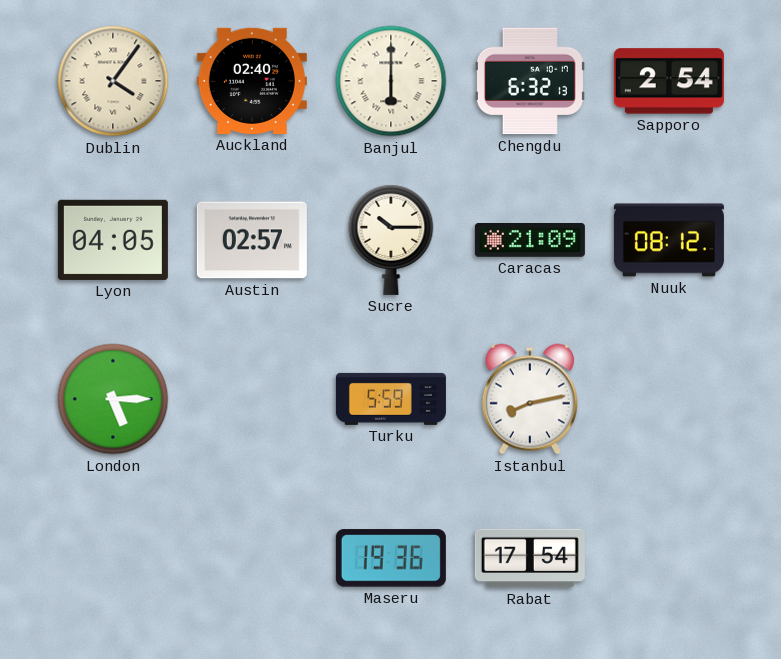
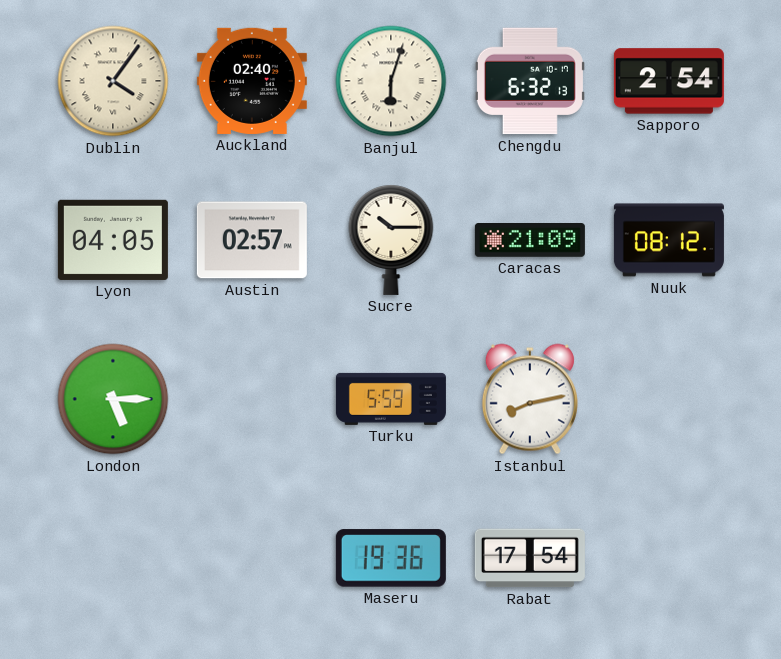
Banjul: 6:00 -> 6:03
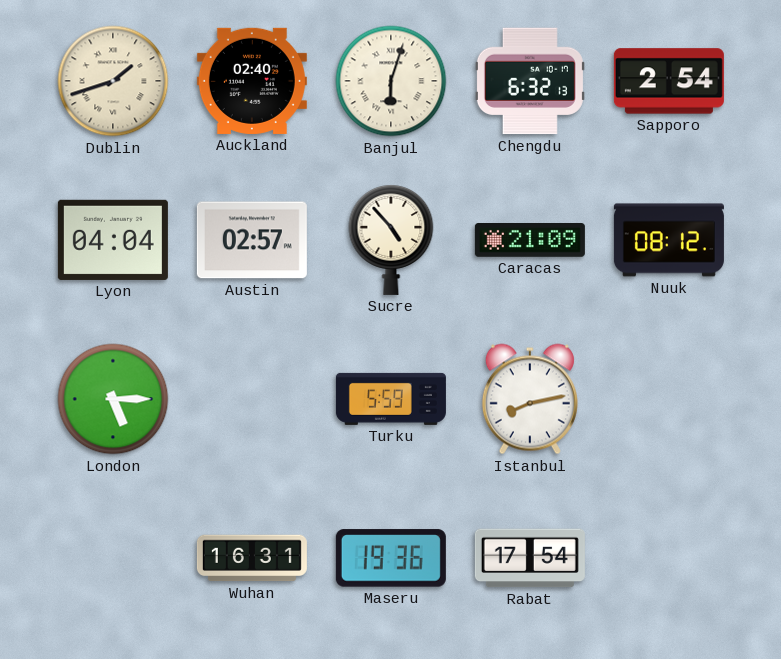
Dublin: 4:06 -> 1:42
Lyon: 04:05 -> 04:04
Sucre: 10:15 -> 4:53
Wuhan: none -> 16:31
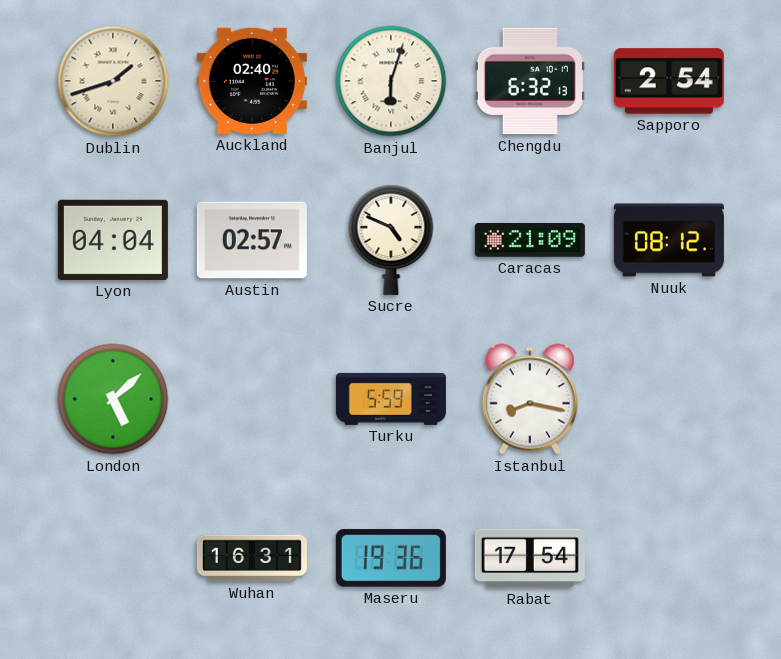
Sucre: 4:53 -> 4:49
London: 5:15 -> 5:08
Istanbul: 8:13 -> 8:17
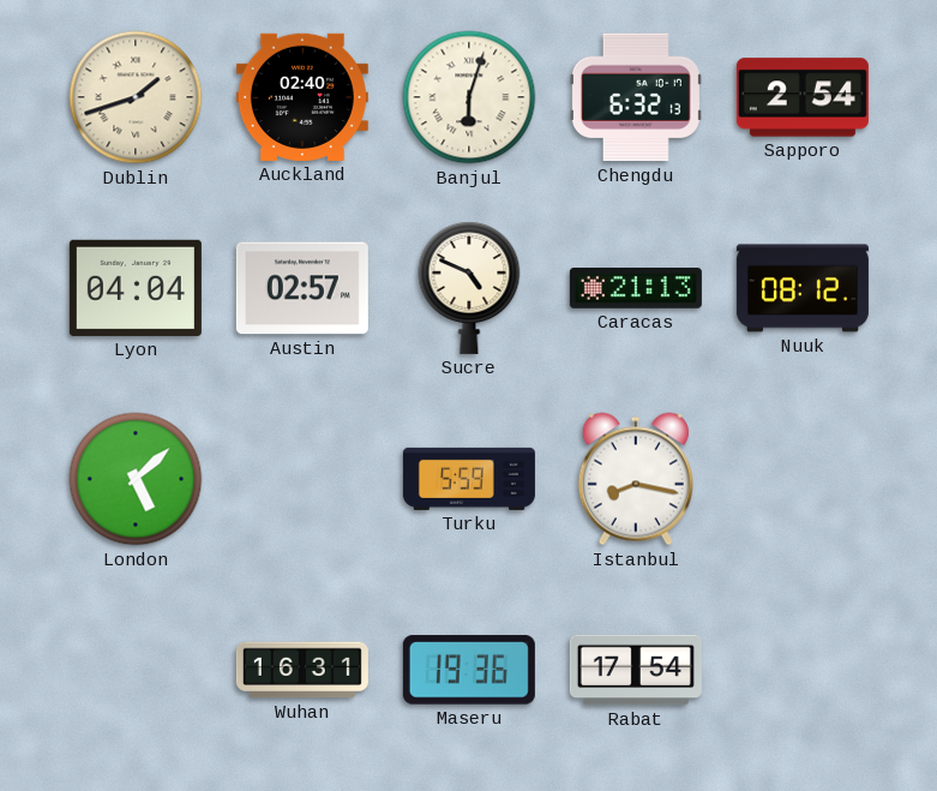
Caracas: 21:09 -> 21:13
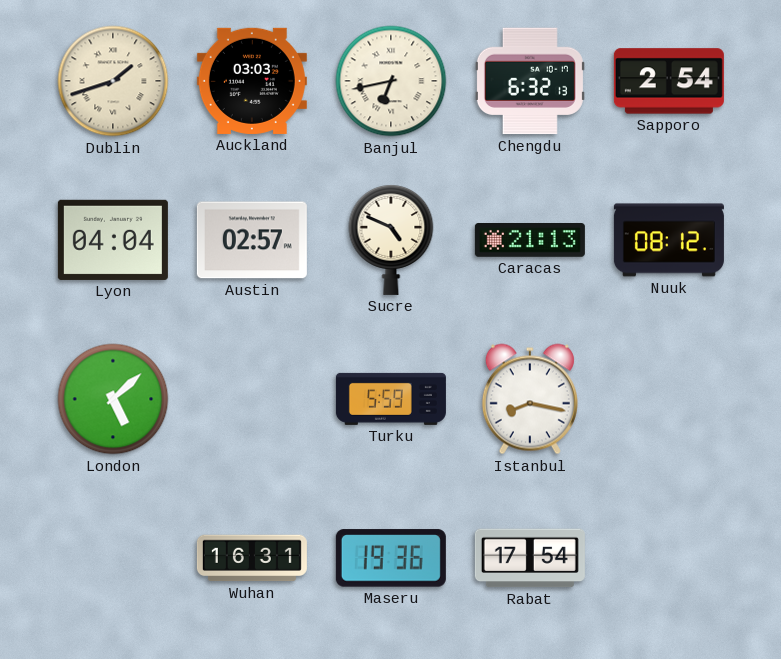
Auckland: 02:40 -> 03:03
Banjul: 6:03 -> 6:43
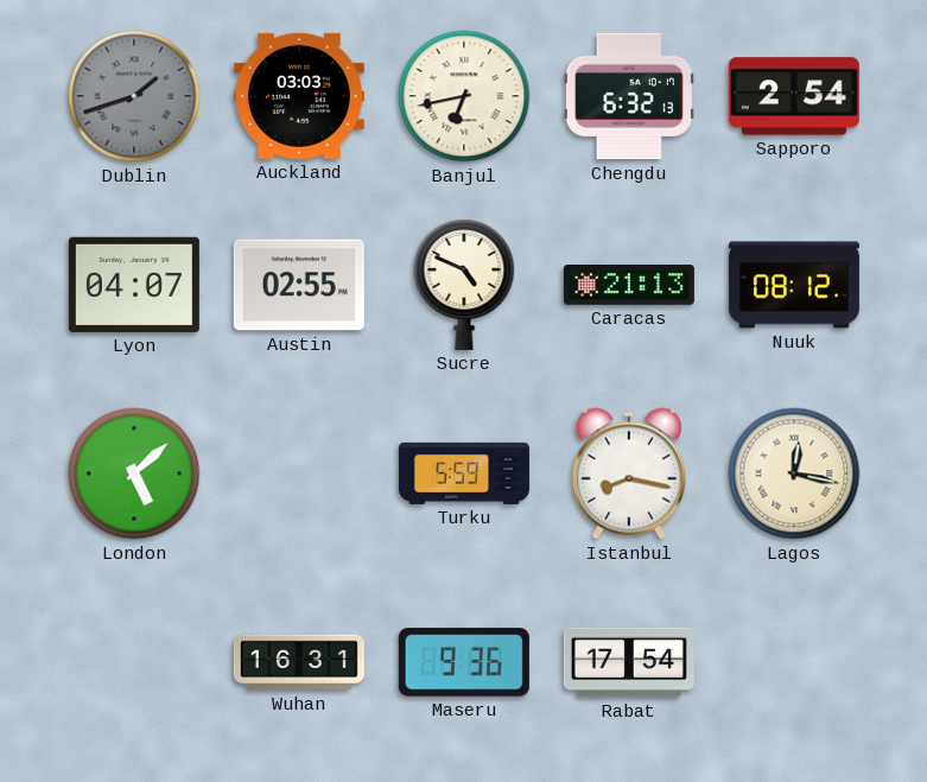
Dublin dial: cream -> grey
Lyon: 04:04 -> 04:07
Austin: 02:57 -> 02:55
Lagos: none -> 12:17
Maseru: 19:36 -> 9:36
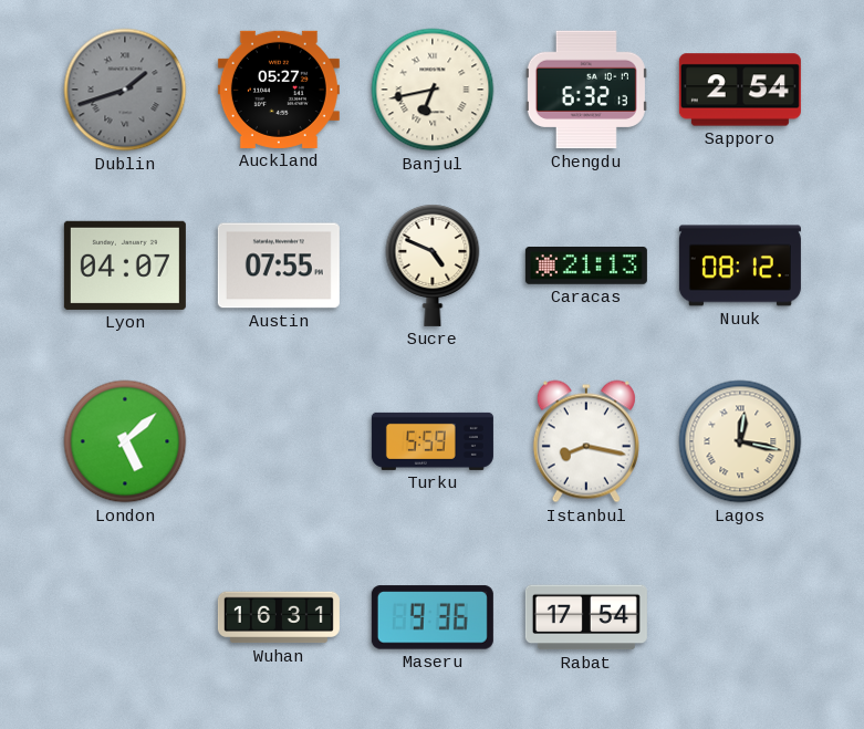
Auckland: 03:03 -> 05:27
Austin: 02:55 -> 07:55
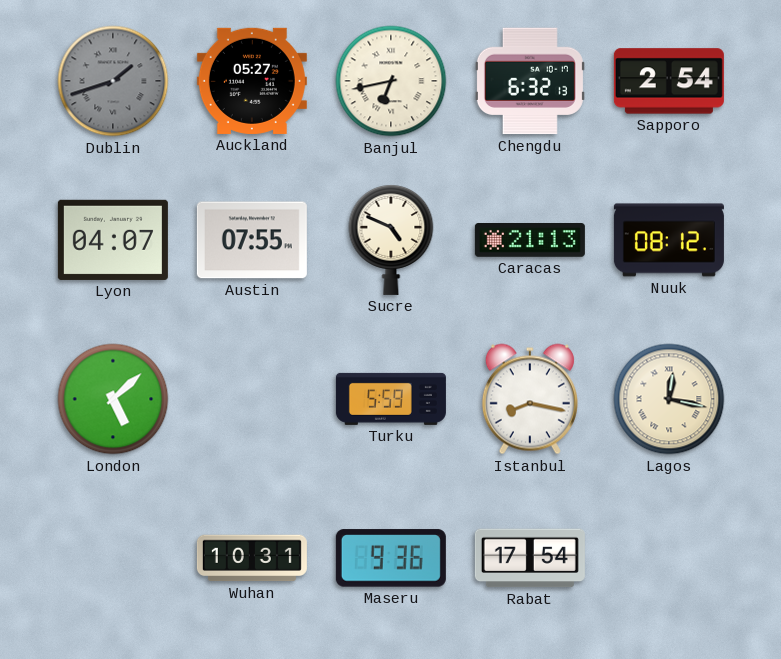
Wuhan: 16:31 -> 10:31
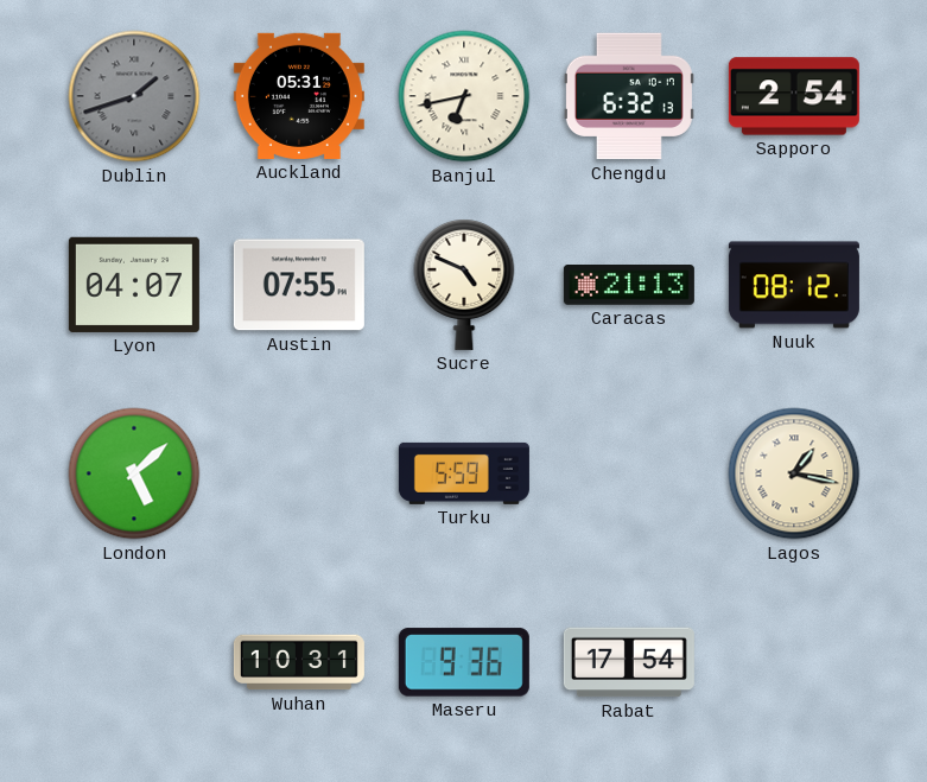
Auckland: 05:27 -> 05:31
Istanbul: 8:17 -> none
Lagos: 12:17 -> 1:17
